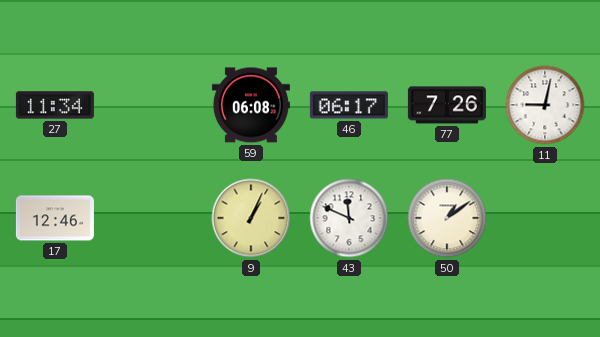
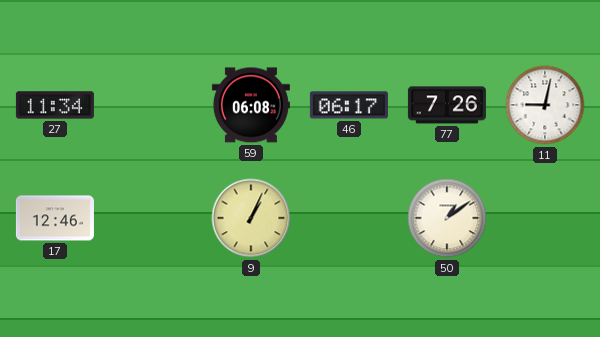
43: 11:49 -> none
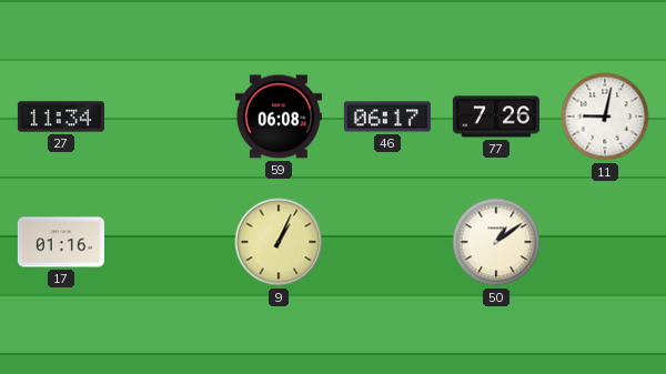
17: 12:46 -> 01:16
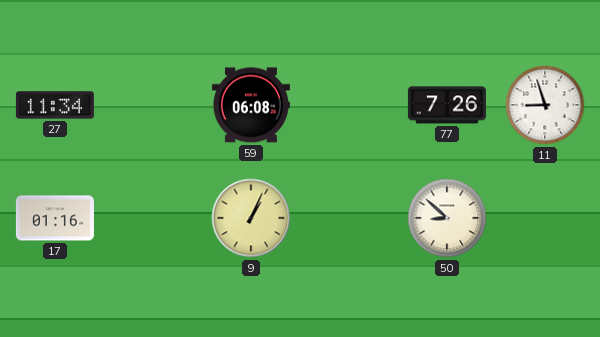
46: 06:17 -> none
11: 9:02 -> 8:57
50: 1:09 -> 8:52
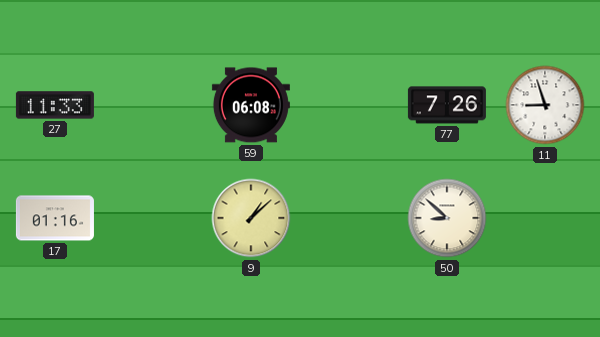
27: 11:34 -> 11:33
9: 1:04 -> 1:08
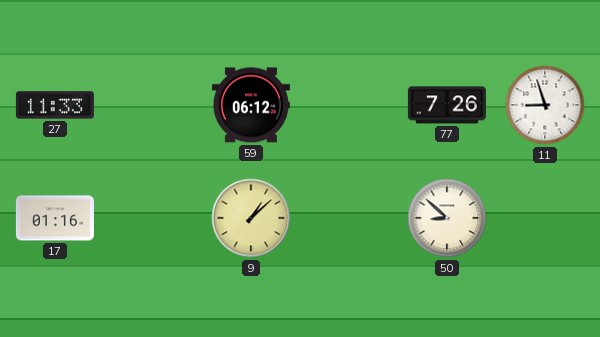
59: 06:08 -> 06:12
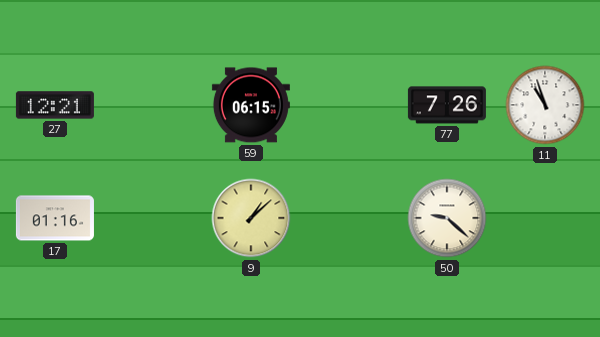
27: 11:33 -> 12:21
59: 06:12 -> 06:15
11: 8:57 -> 10:57
50: 8:52 -> 9:22
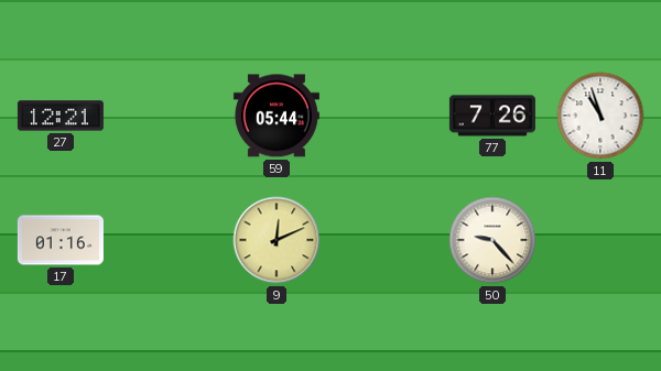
59: 06:15 -> 05:44
9: 1:08 -> 12:11
50: 9:22 -> 9:23
